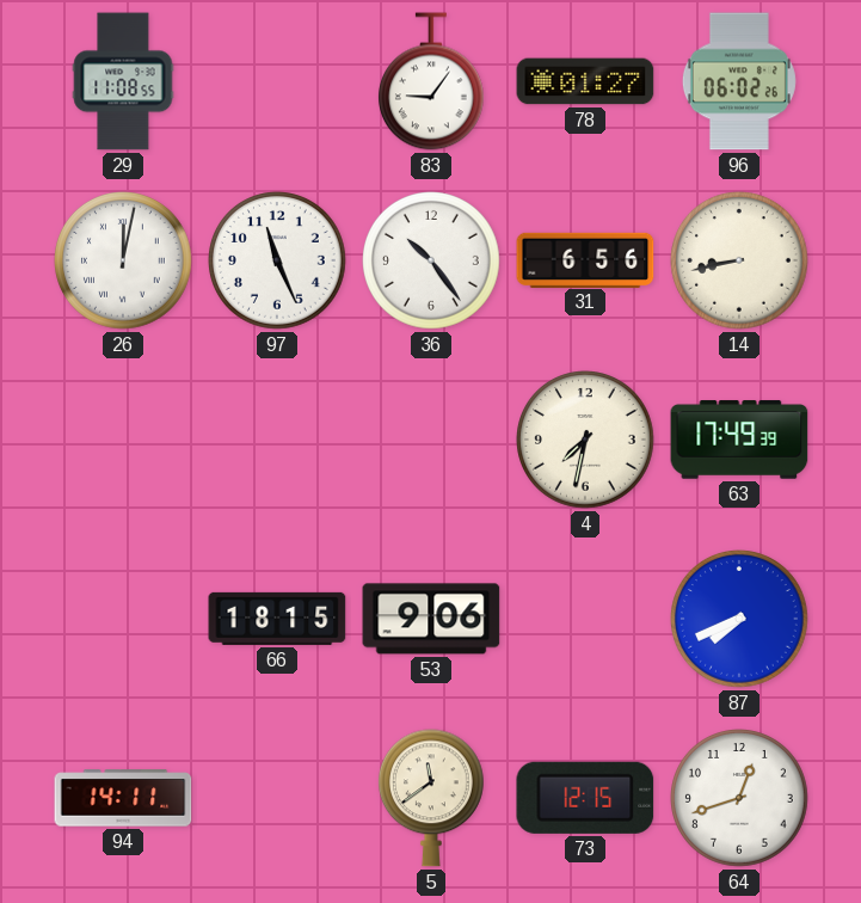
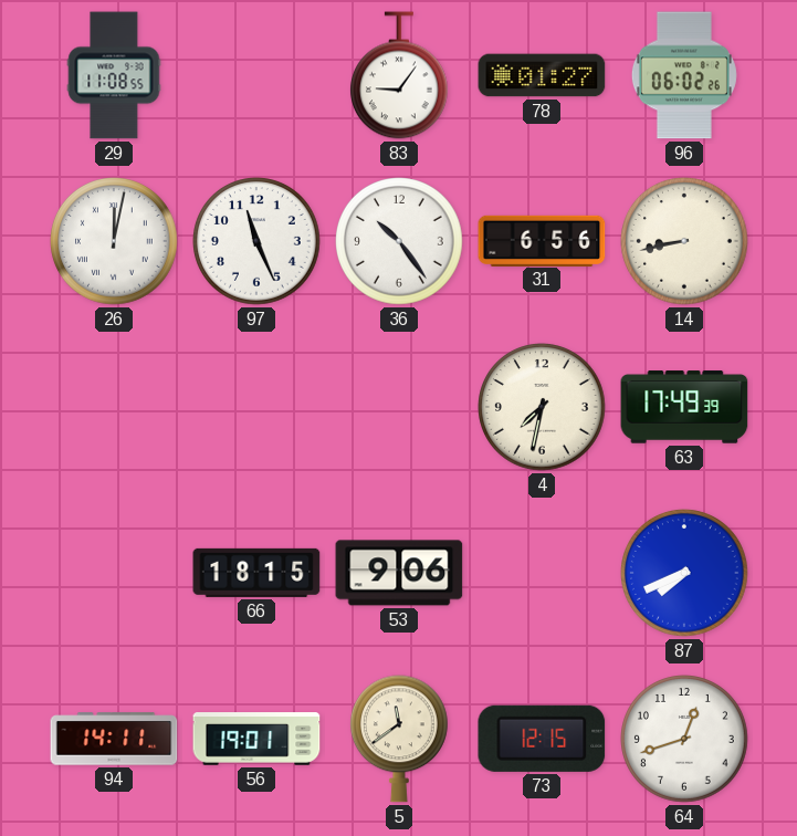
56: none -> 19:01
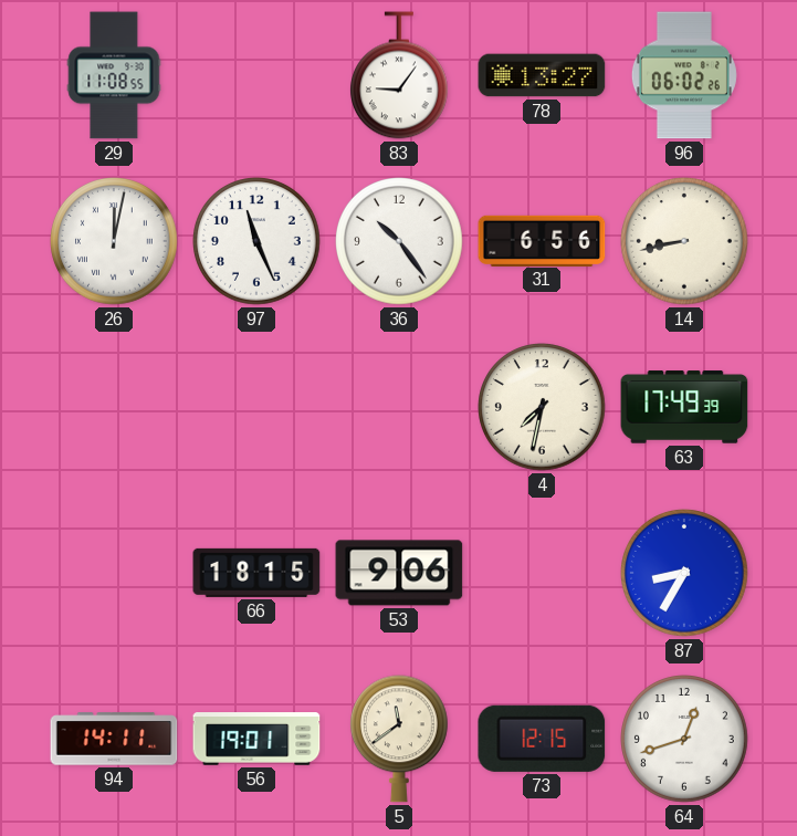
78: 01:27 -> 13:27
87: 7:41 -> 8:35
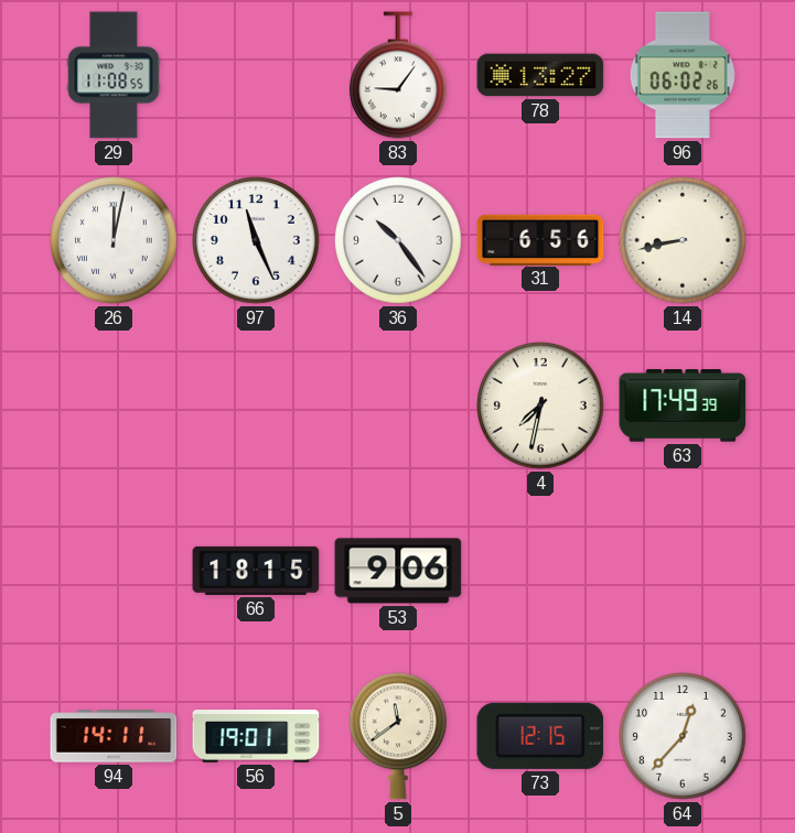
87: 8:35 -> none
64: 12:42 -> 12:37
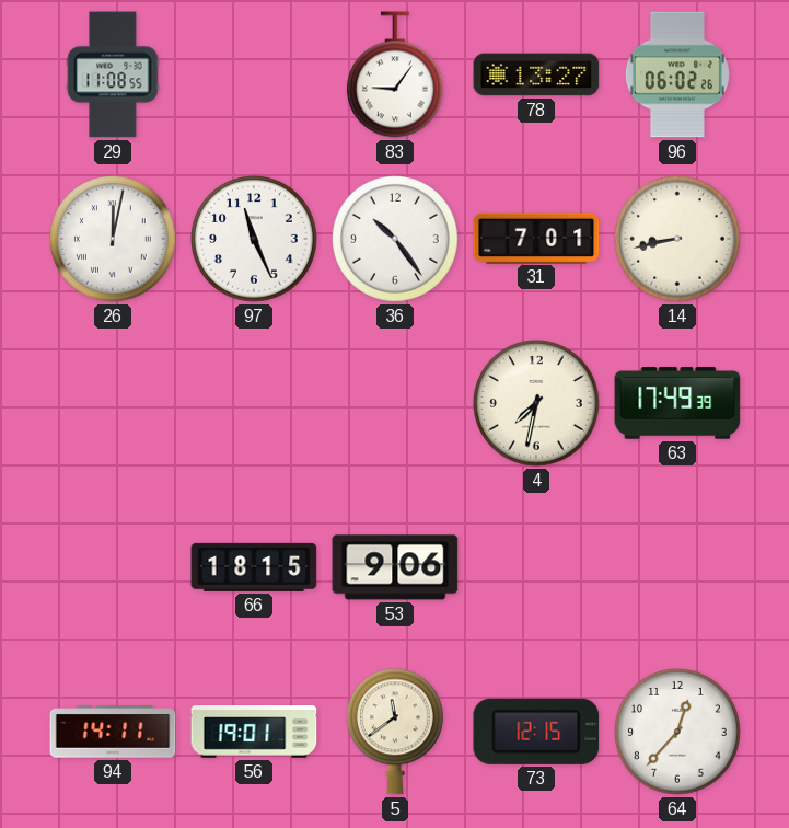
31: 6:56 -> 7:01
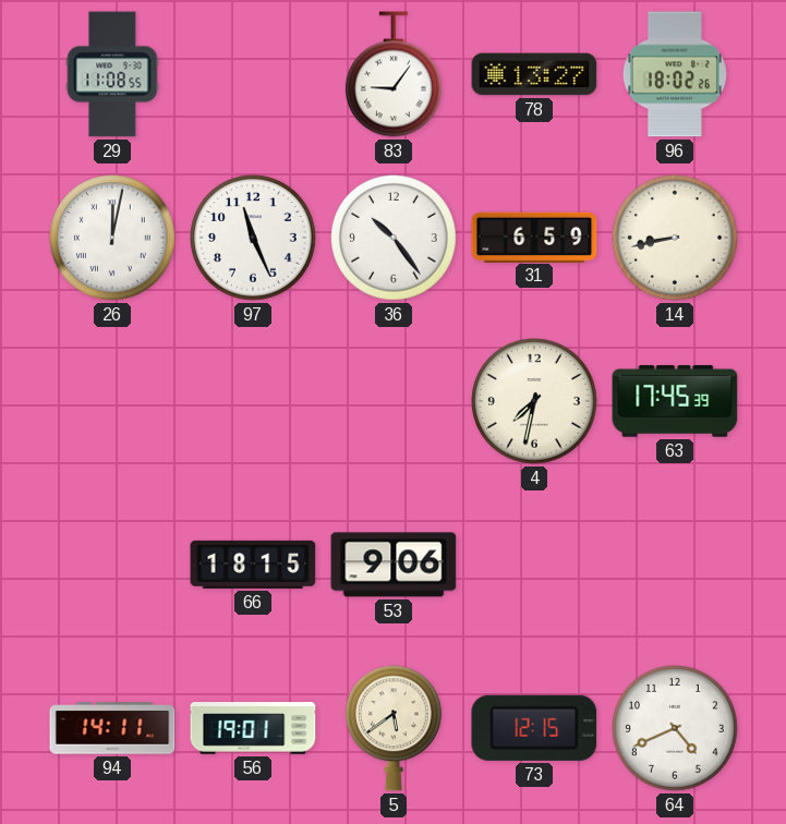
96: 06:02 -> 18:02
31: 7:01 -> 6:59
63: 17:49 -> 17:45
5: 11:39 -> 5:39
64: 12:37 -> 4:41
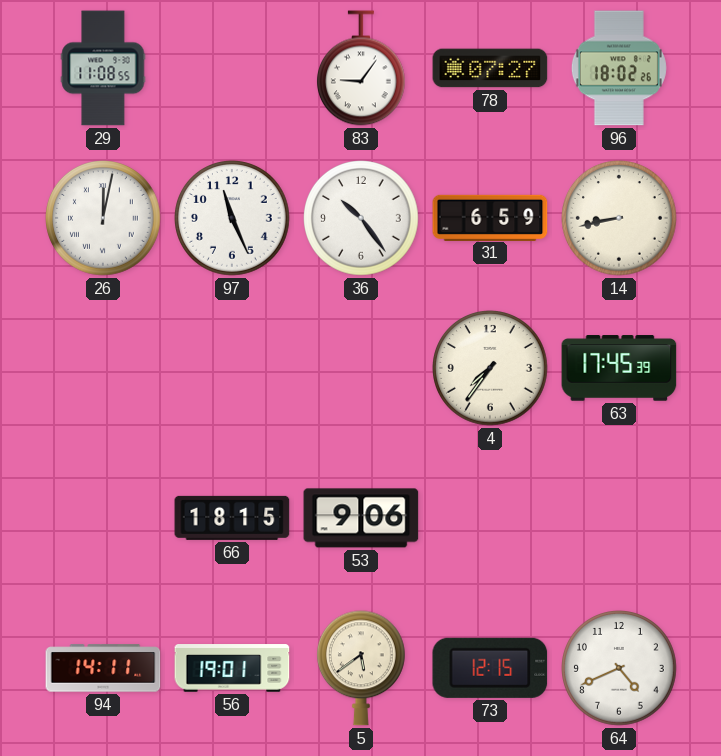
78: 13:27 -> 07:27
4: 7:32 -> 7:36
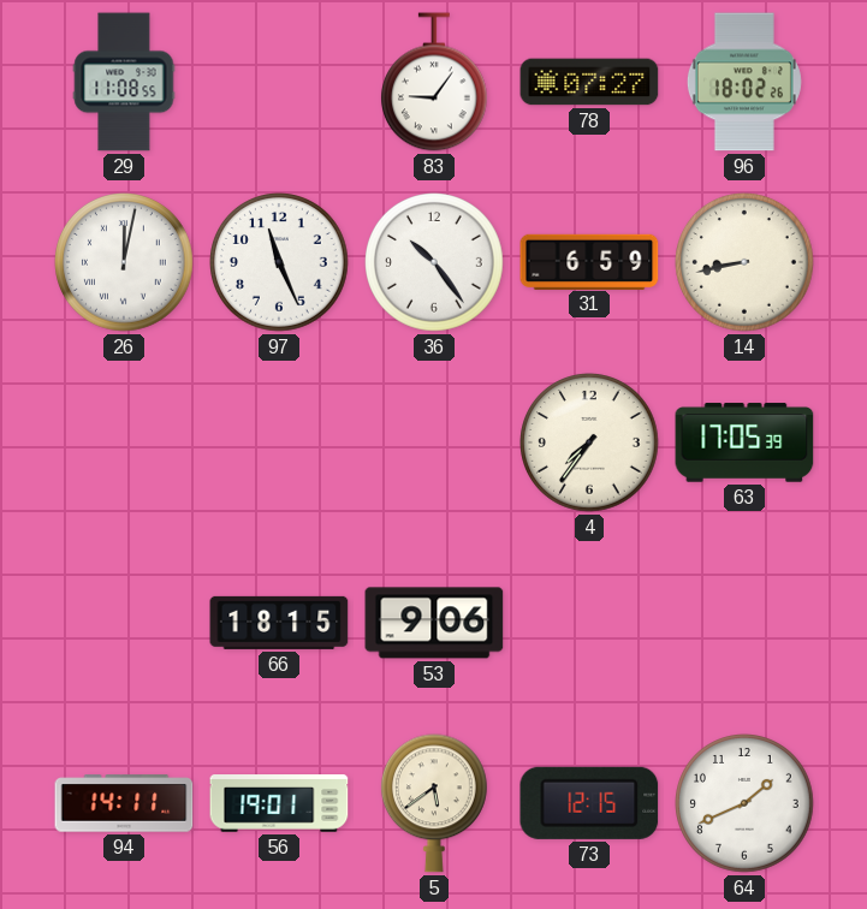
63: 17:45 -> 17:05
64: 4:41 -> 1:41
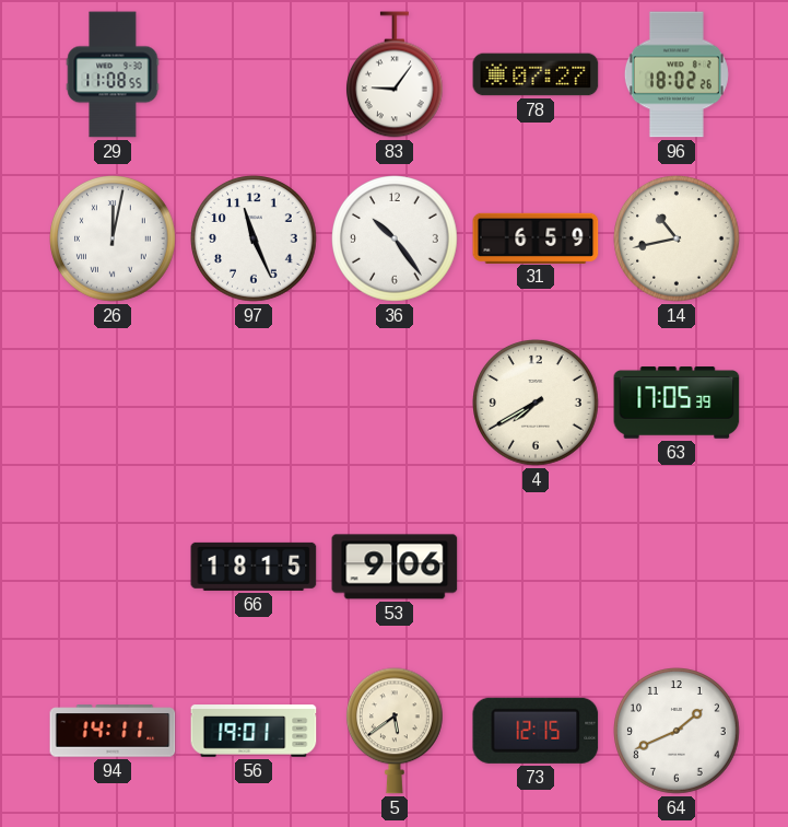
14: 8:43 -> 10:43
4: 7:36 -> 7:40
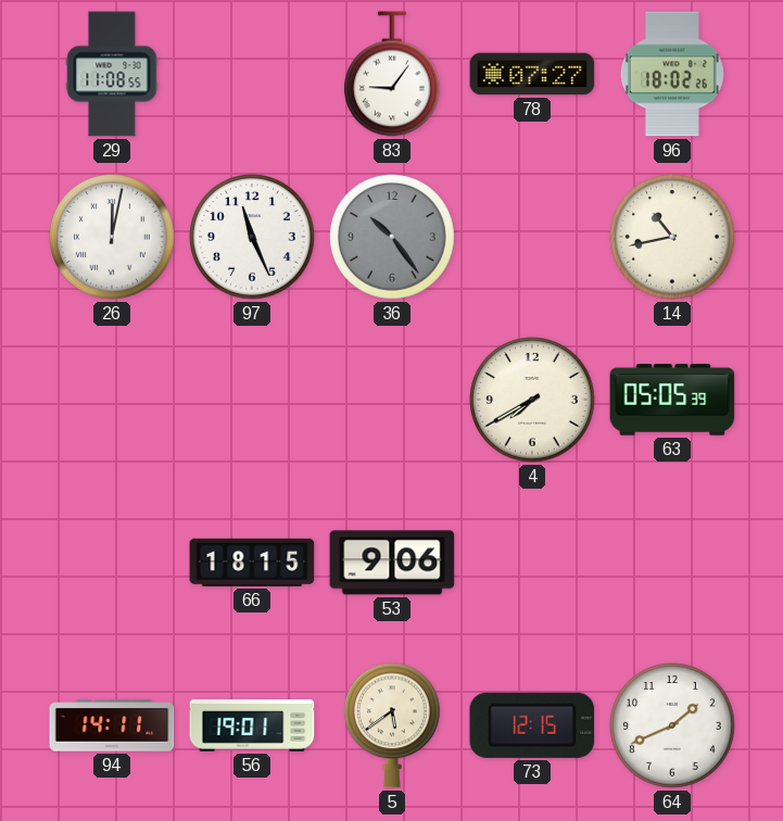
36 dial: white -> grey
31: 6:59 -> none
63: 17:05 -> 05:05
